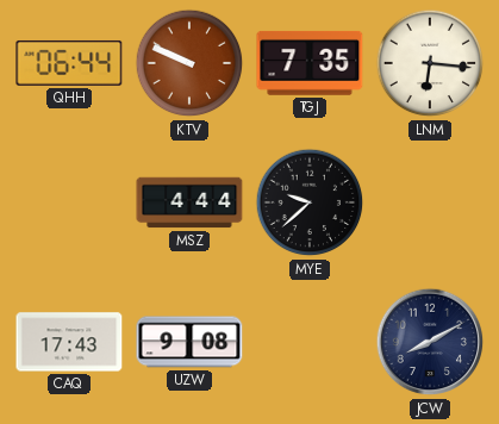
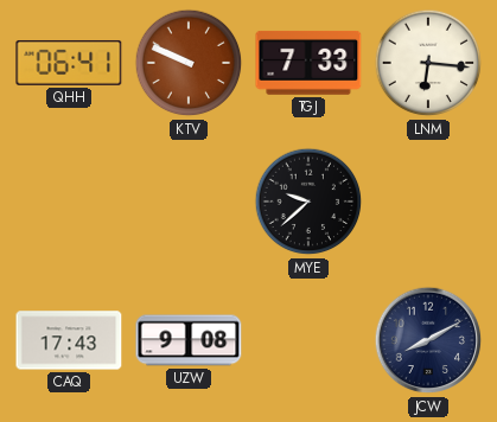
QHH: 06:44 -> 06:41
TGJ: 7:35 -> 7:33
MSZ: 4:44 -> none
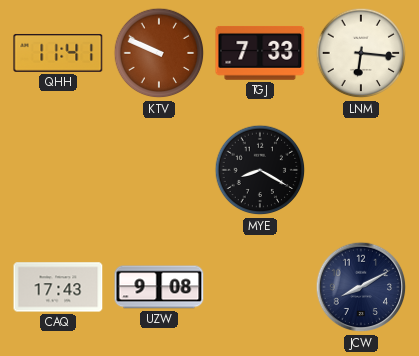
QHH: 06:41 -> 11:41
MYE: 9:38 -> 8:20
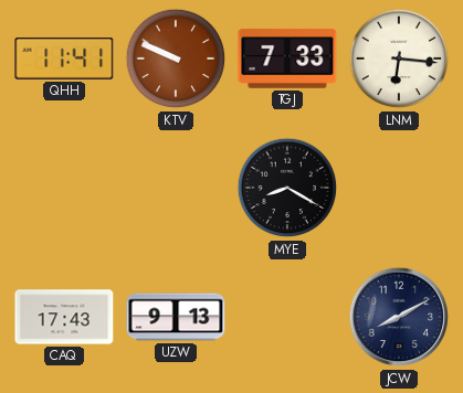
UZW: 9:08 -> 9:13
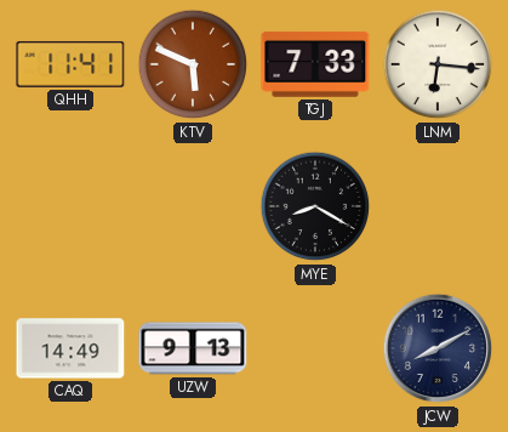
KTV: 9:49 -> 5:49
CAQ: 17:43 -> 14:49
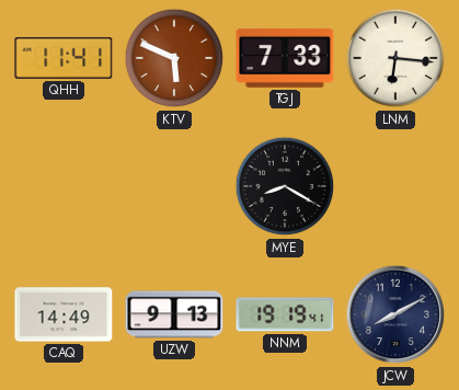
NNM: none -> 19:19
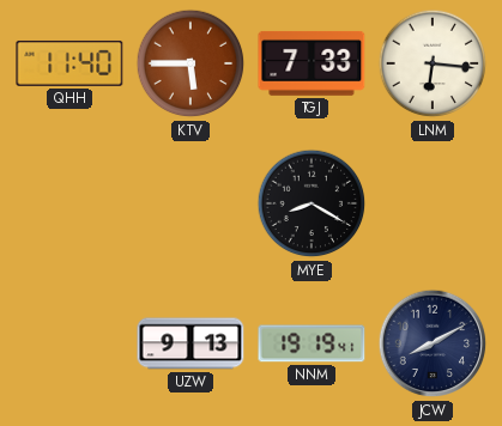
QHH: 11:41 -> 11:40
KTV: 5:49 -> 5:45
CAQ: 14:49 -> none
